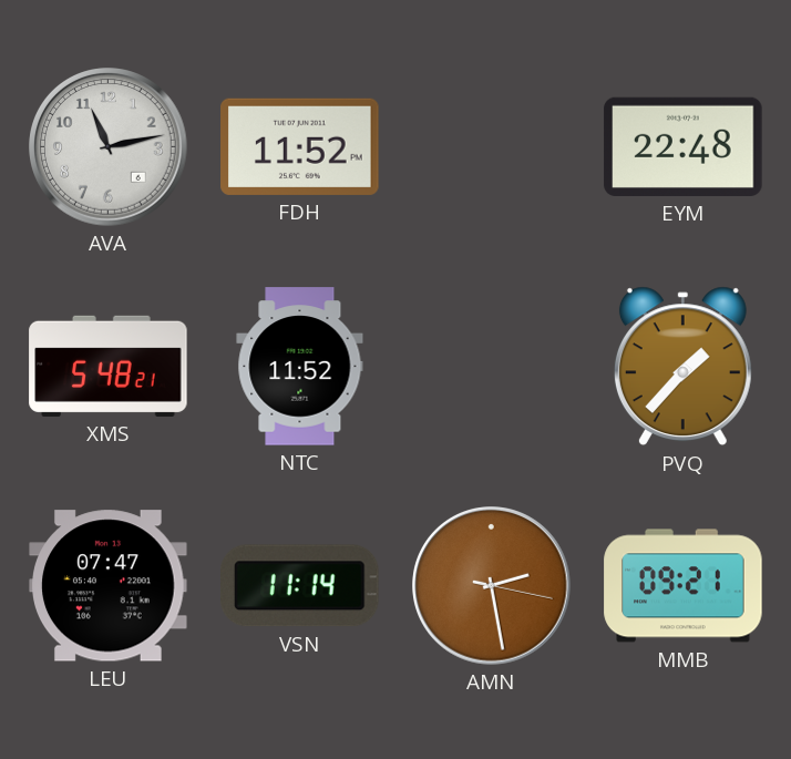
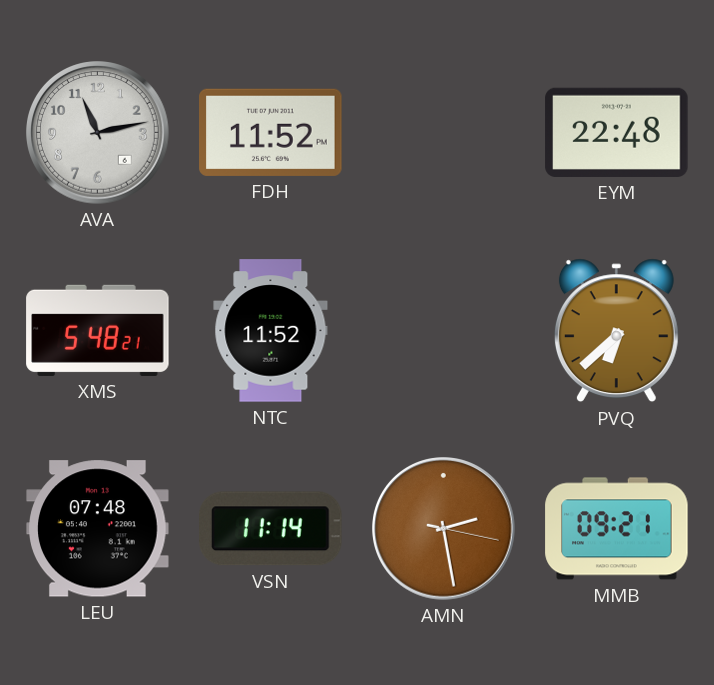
PVQ: 1:37 -> 6:38
LEU: 07:47 -> 07:48
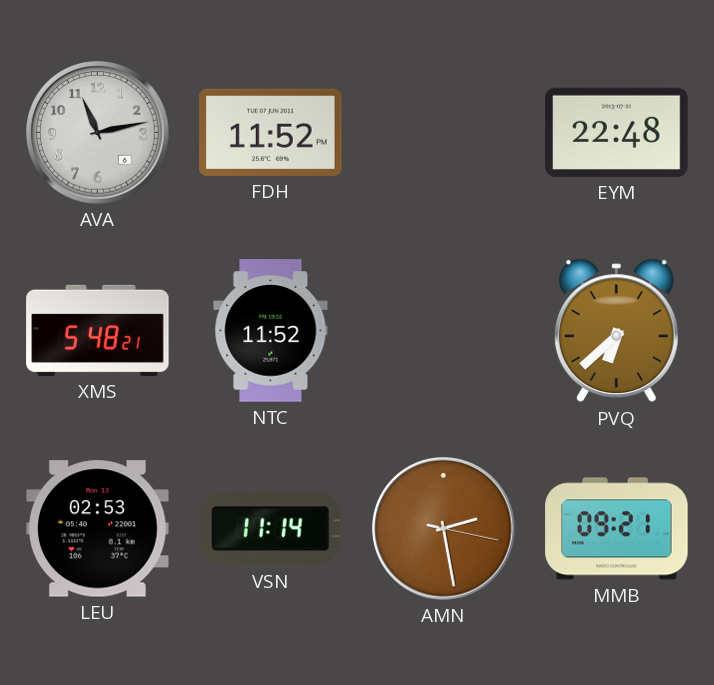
LEU: 07:48 -> 02:53
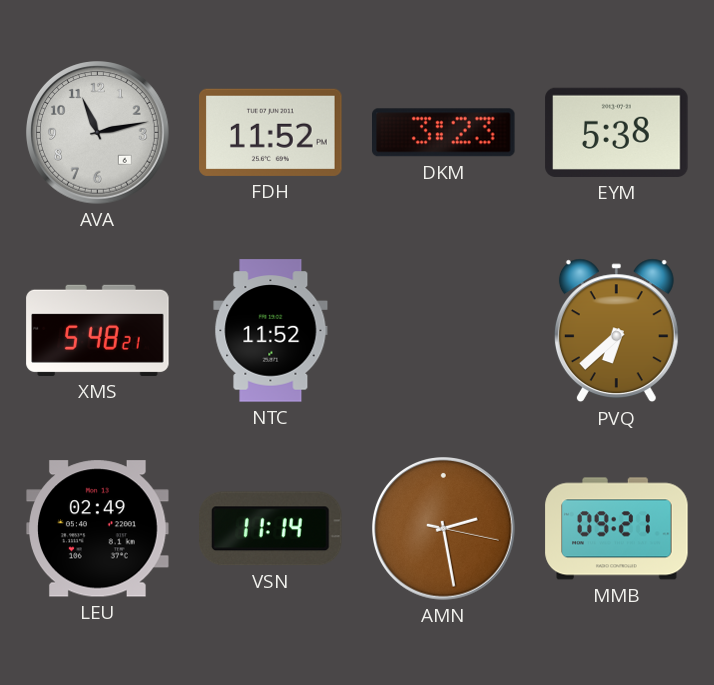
DKM: none -> 3:23
EYM: 22:48 -> 5:38
LEU: 02:53 -> 02:49
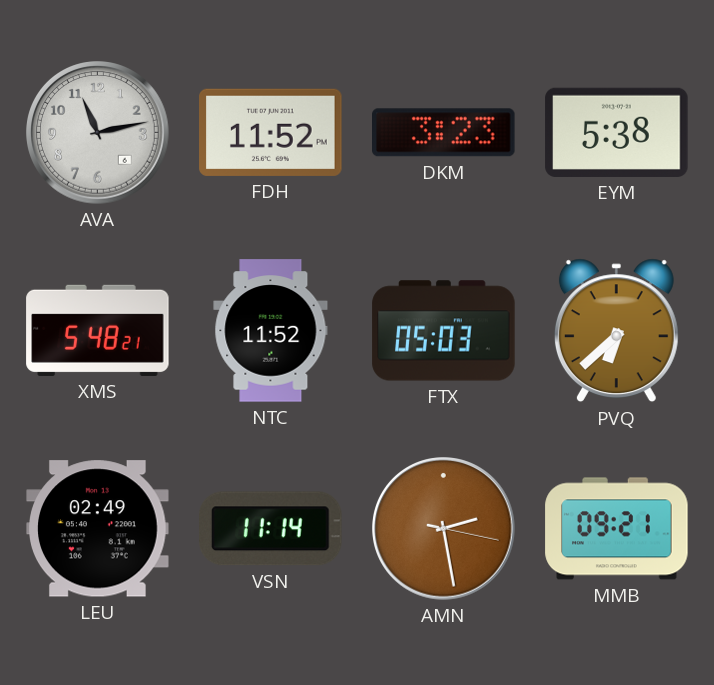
FTX: none -> 05:03
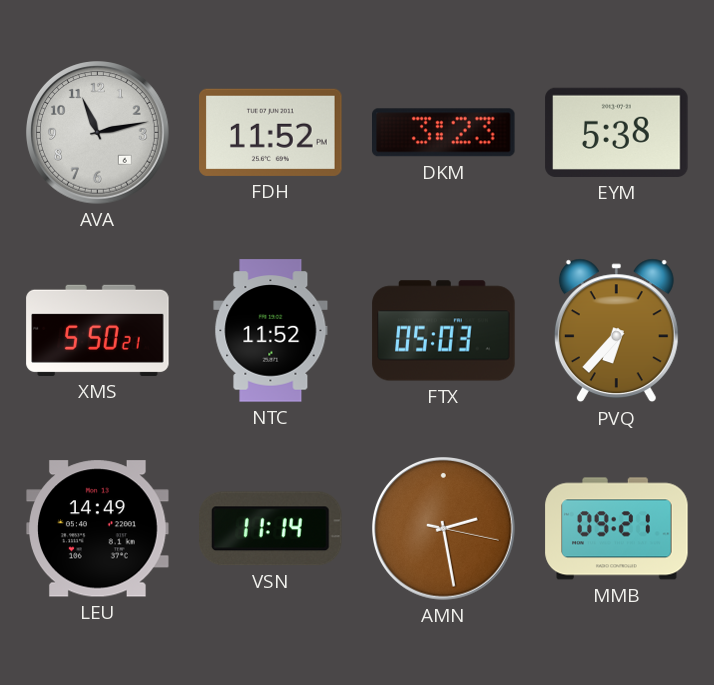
XMS: 5:48 -> 5:50
PVQ: 6:38 -> 6:37
LEU: 02:49 -> 14:49
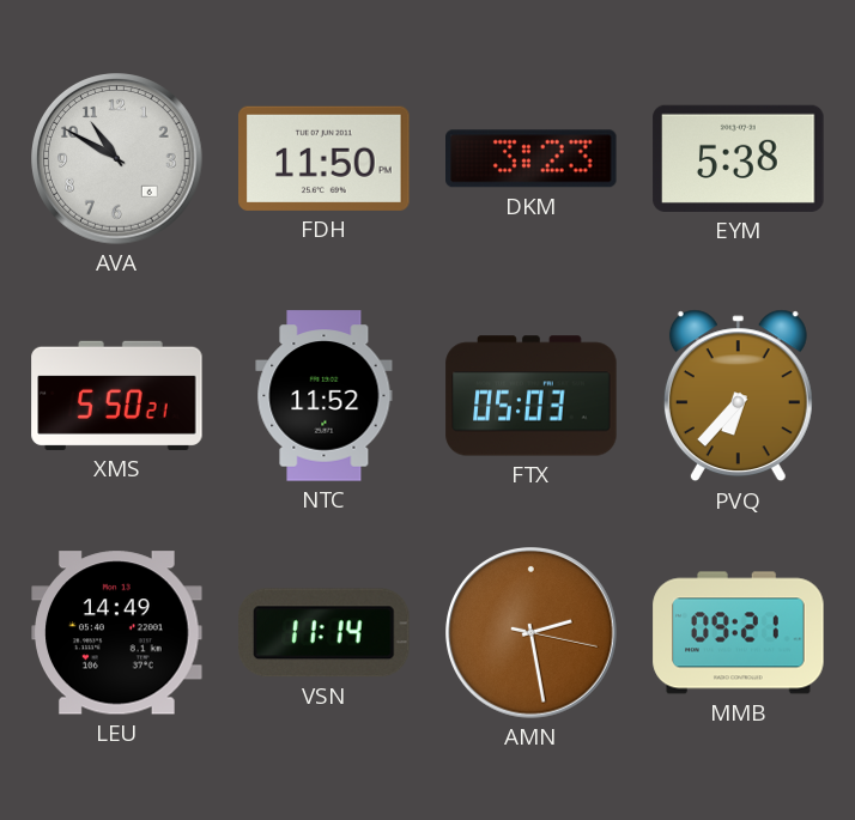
AVA: 11:13 -> 10:50
FDH: 11:52 -> 11:50
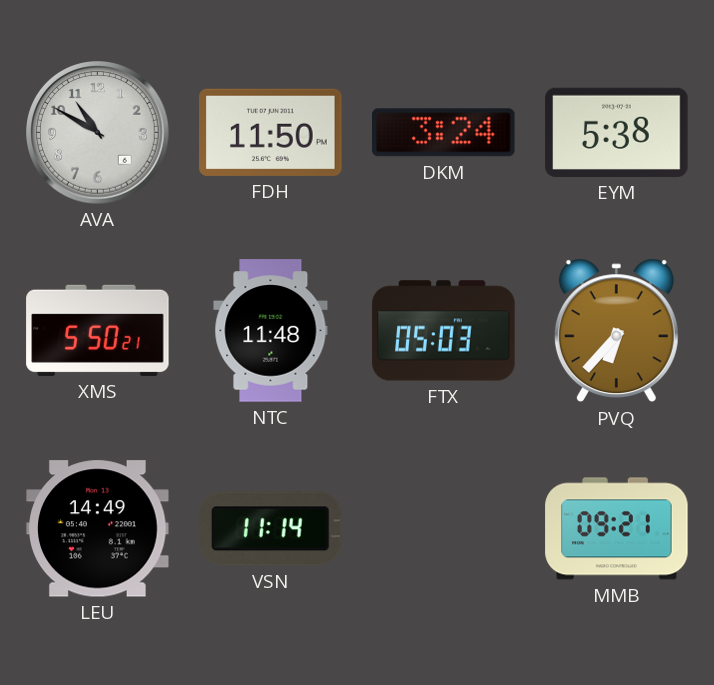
DKM: 3:23 -> 3:24
NTC: 11:52 -> 11:48
AMN: 2:28 -> none
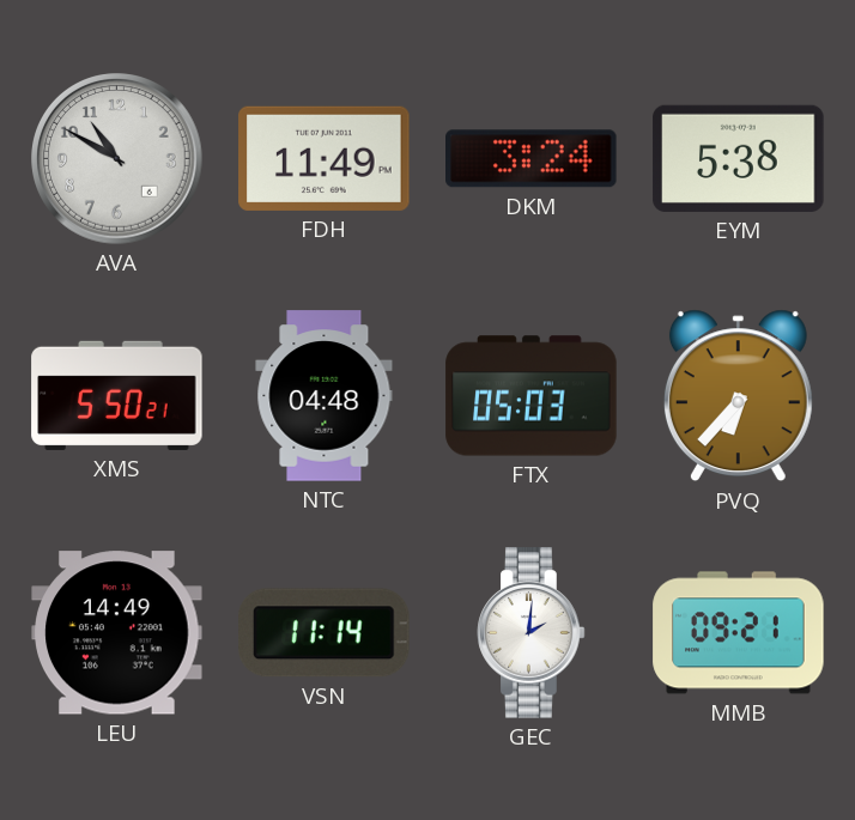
FDH: 11:50 -> 11:49
NTC: 11:48 -> 04:48
GEC: none -> 2:01
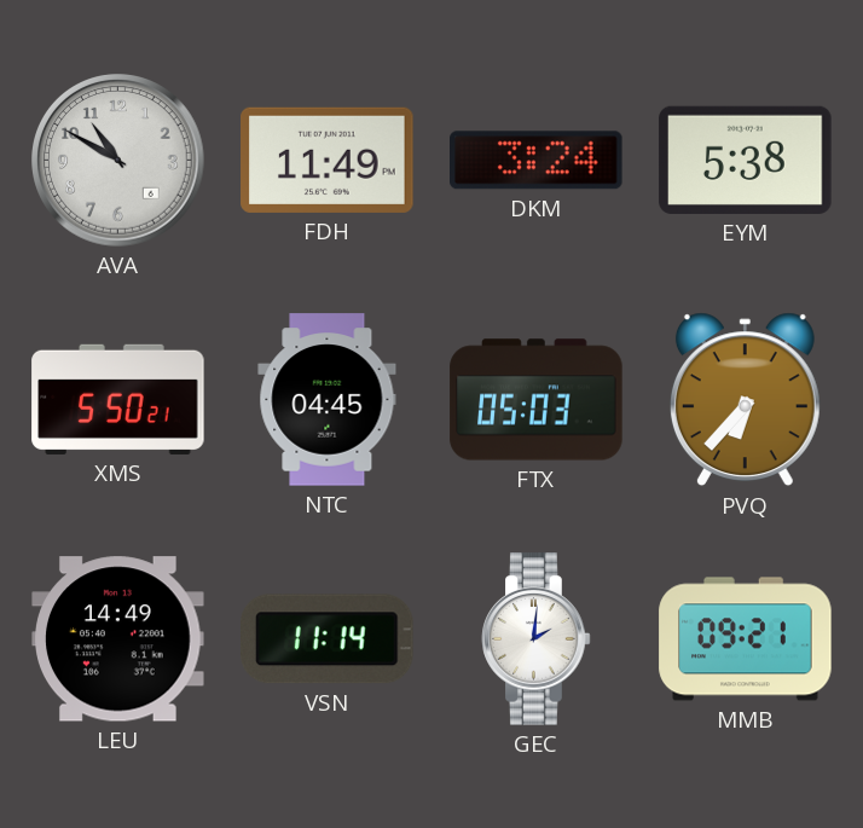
NTC: 04:48 -> 04:45
